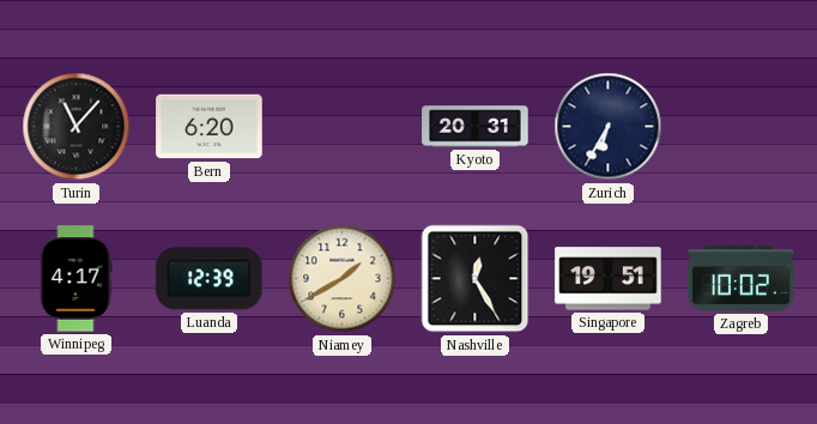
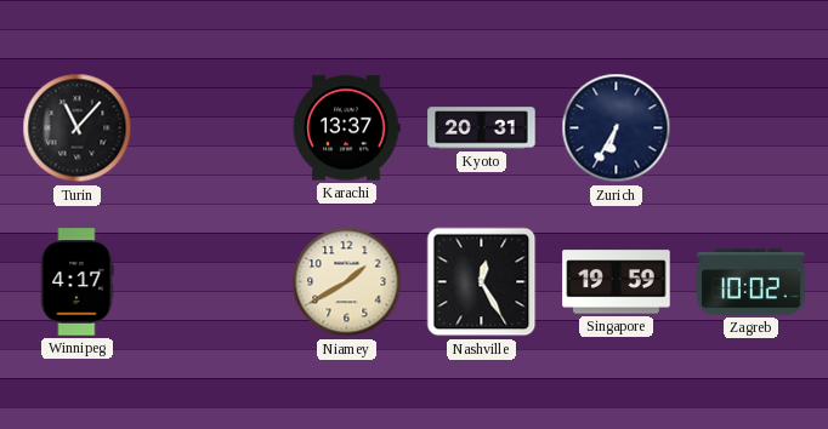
Bern: 6:20 -> none
Karachi: none -> 13:37
Luanda: 12:39 -> none
Singapore: 19:51 -> 19:59
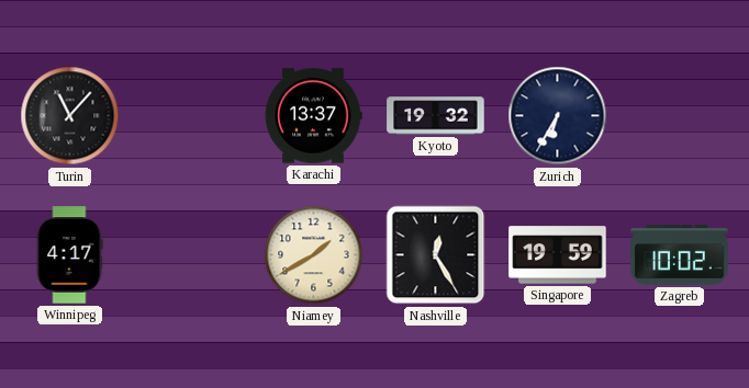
Kyoto: 20:31 -> 19:32
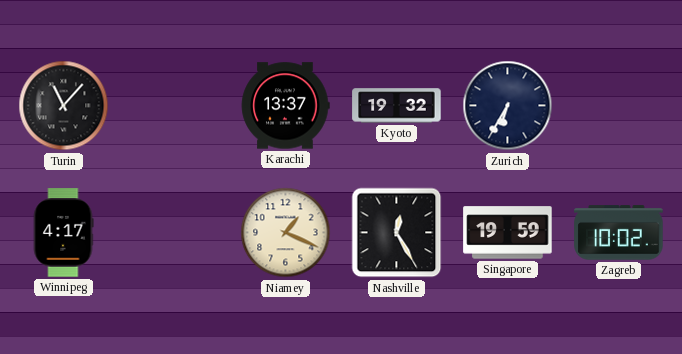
Niamey: 1:40 -> 1:19
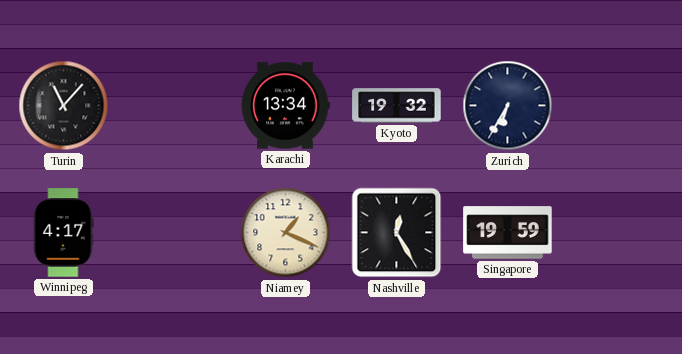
Karachi: 13:37 -> 13:34
Zagreb: 10:02 -> none
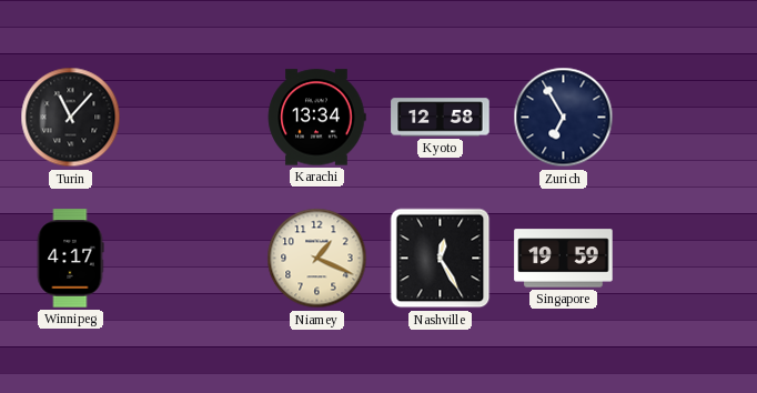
Kyoto: 19:32 -> 12:58
Zurich: 6:35 -> 6:55
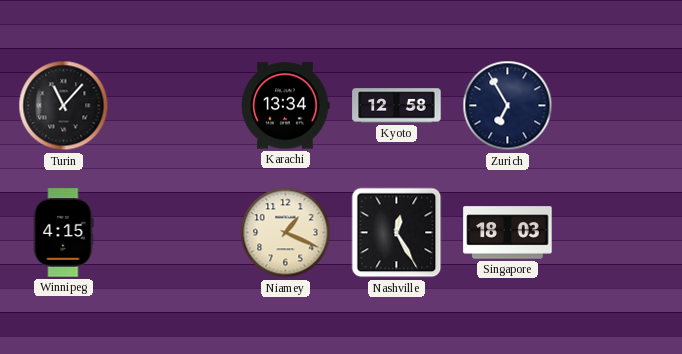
Winnipeg: 4:17 -> 4:15
Singapore: 19:59 -> 18:03
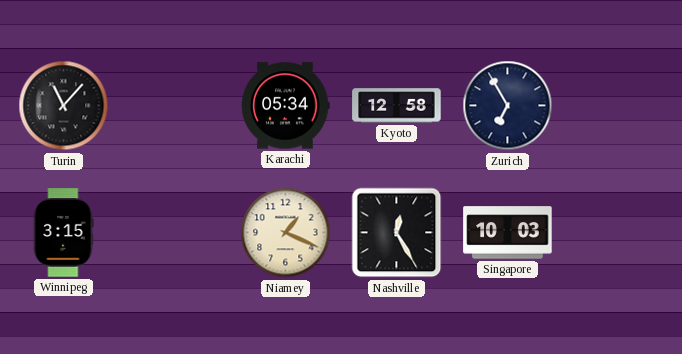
Karachi: 13:34 -> 05:34
Winnipeg: 4:15 -> 3:15
Singapore: 18:03 -> 10:03
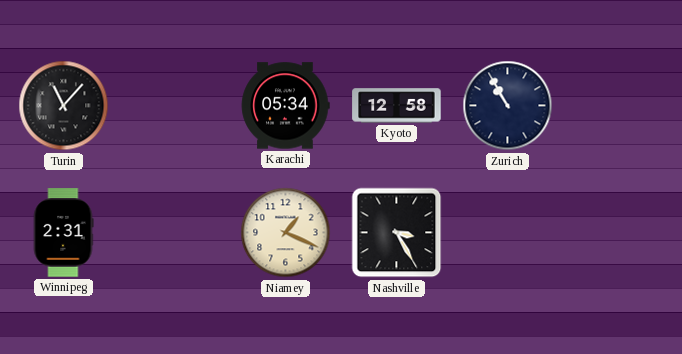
Zurich: 6:55 -> 10:55
Winnipeg: 3:15 -> 2:31
Nashville: 12:25 -> 3:25
Singapore: 10:03 -> none
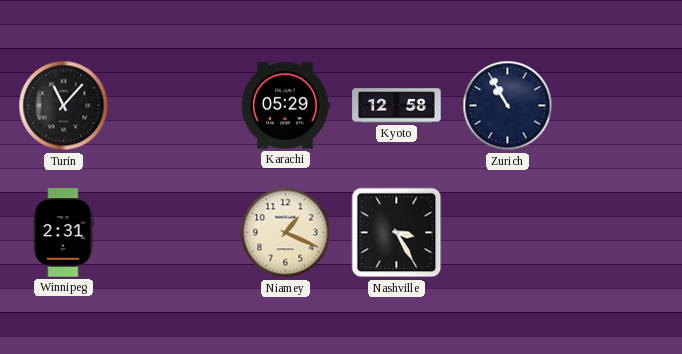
Karachi: 05:34 -> 05:29
